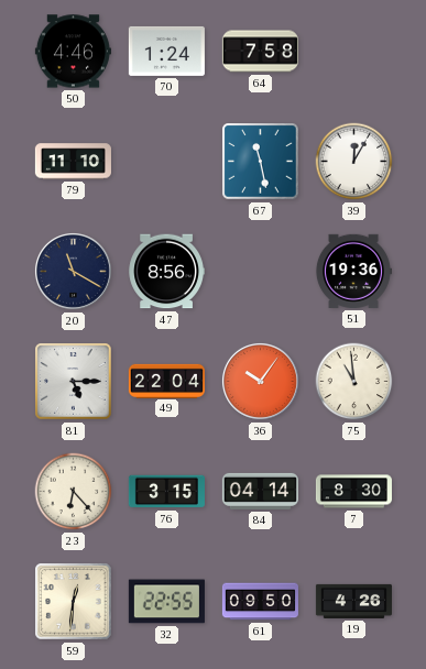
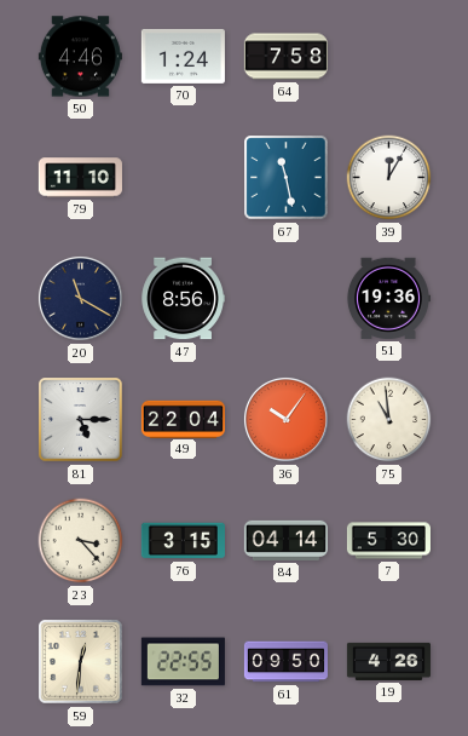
23: 6:23 -> 3:23
7: 8:30 -> 5:30
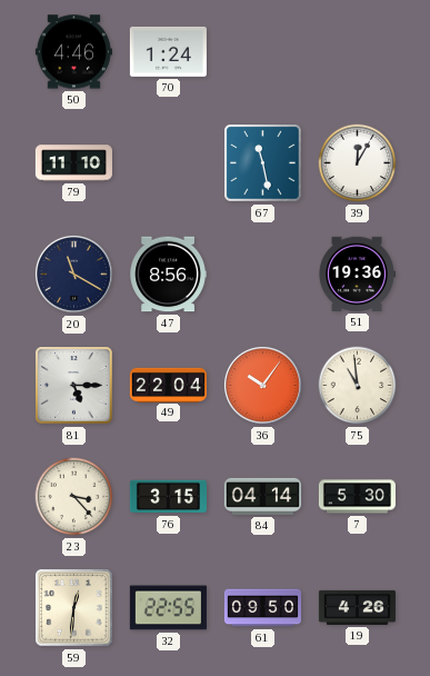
64: 7:58 -> none
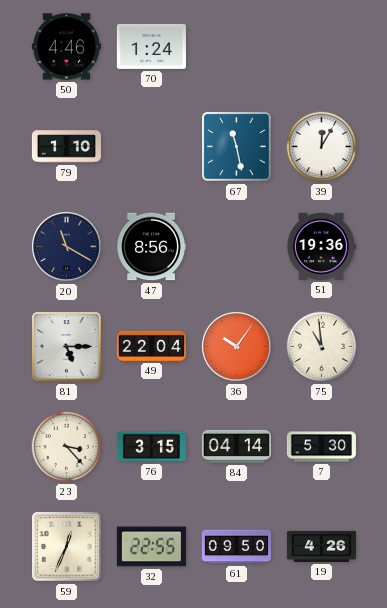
79: 11:10 -> 1:10
59: 12:31 -> 12:34
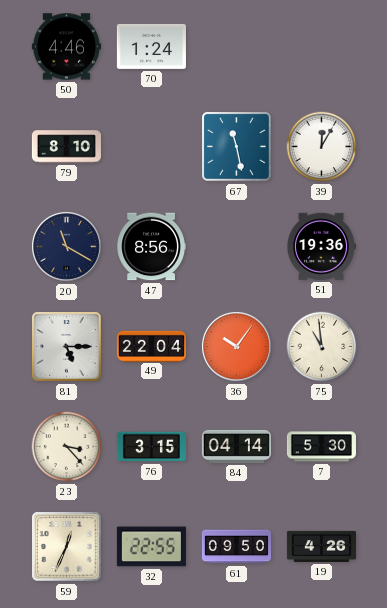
79: 1:10 -> 8:10
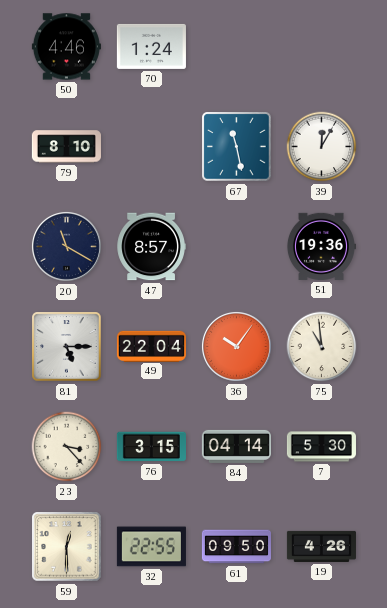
47: 8:56 -> 8:57
59: 12:34 -> 12:30
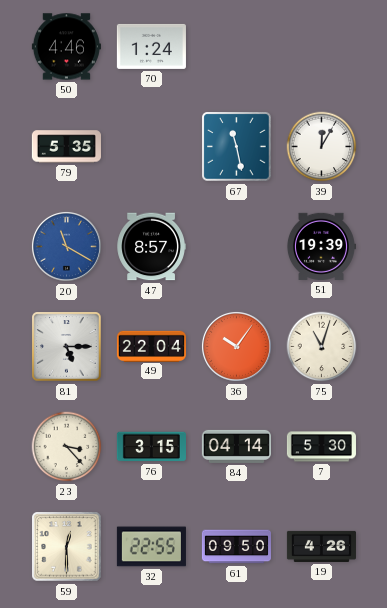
79: 8:10 -> 5:35
20 dial: navy -> blue
51: 19:36 -> 19:39
75: 10:59 -> 11:03
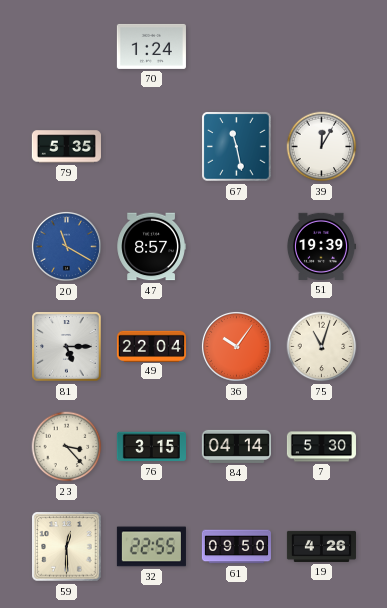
50: 4:46 -> none
